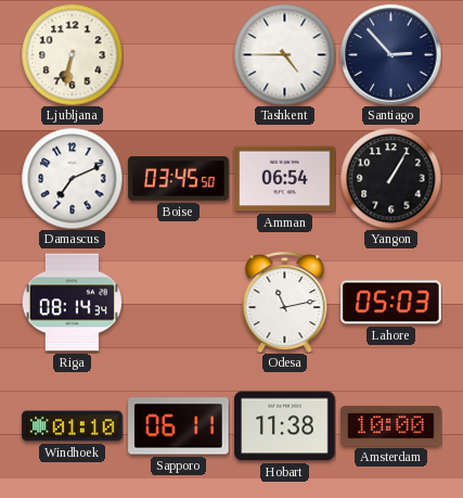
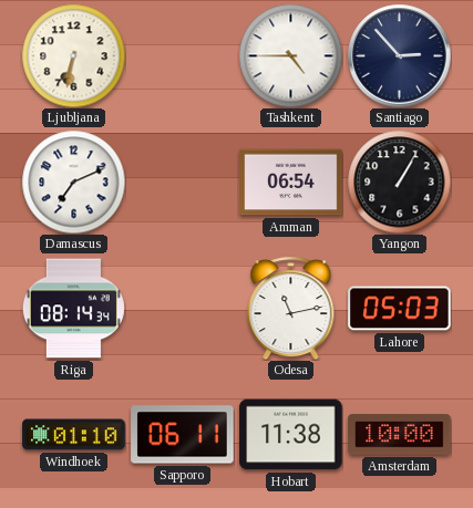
Boise: 03:45 -> none
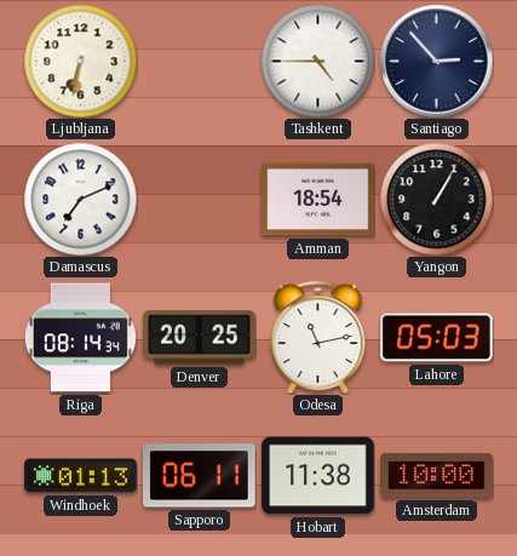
Amman: 06:54 -> 18:54
Denver: none -> 20:25
Windhoek: 01:10 -> 01:13
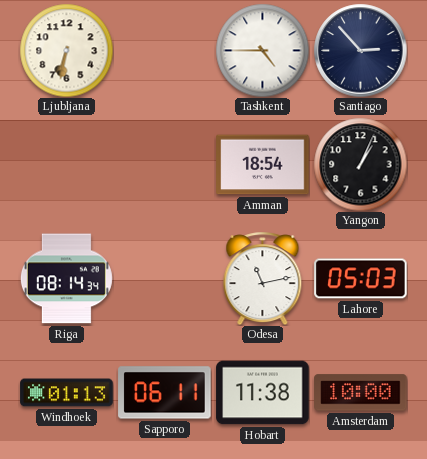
Damascus: 7:11 -> none
Yangon: 1:05 -> 1:04
Denver: 20:25 -> none
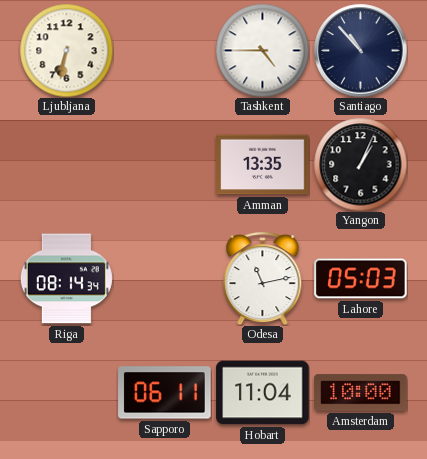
Santiago: 2:53 -> 10:53
Amman: 18:54 -> 13:35
Windhoek: 01:13 -> none
Hobart: 11:38 -> 11:04
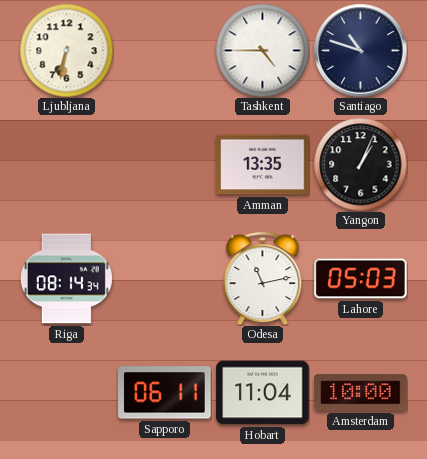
Santiago: 10:53 -> 10:48
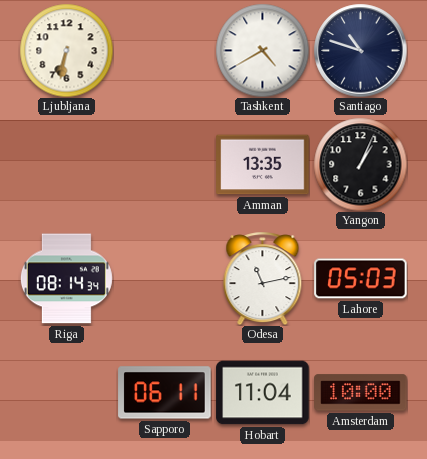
Tashkent: 4:45 -> 4:40
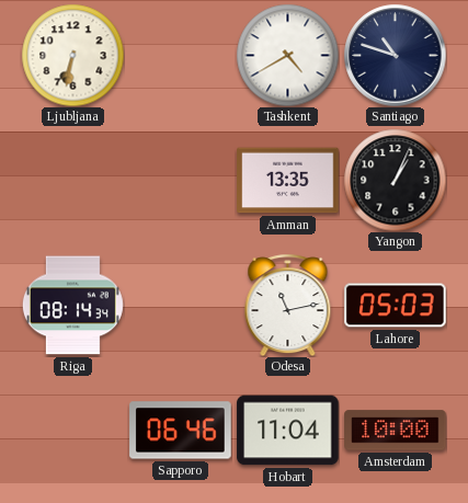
Sapporo: 06:11 -> 06:46
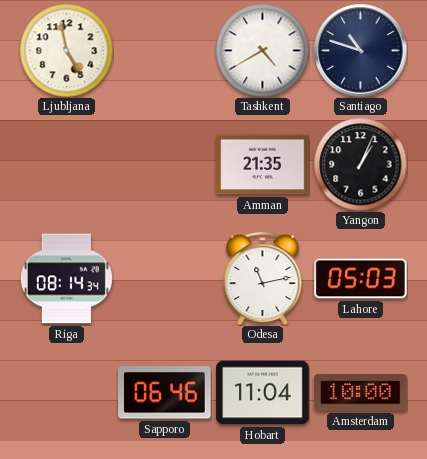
Ljubljana: 6:32 -> 4:58
Amman: 13:35 -> 21:35
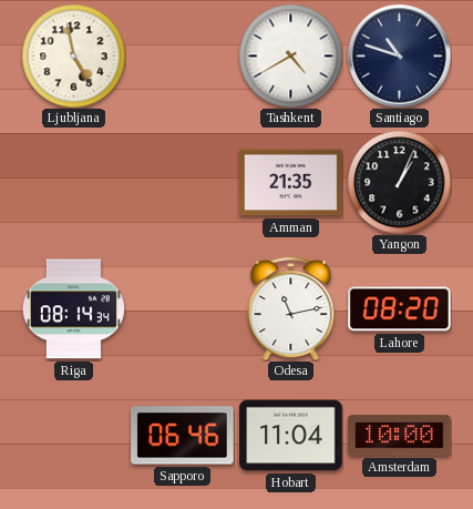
Lahore: 05:03 -> 08:20
